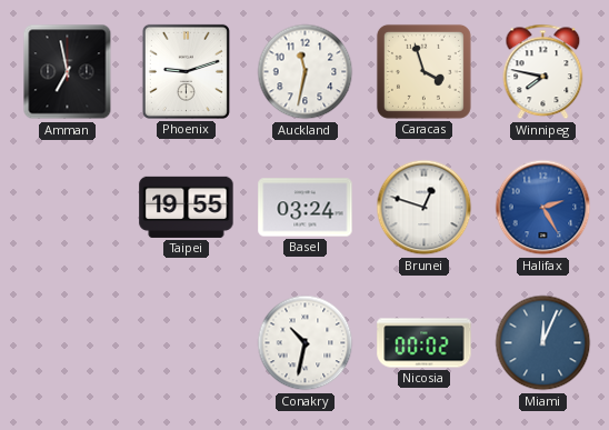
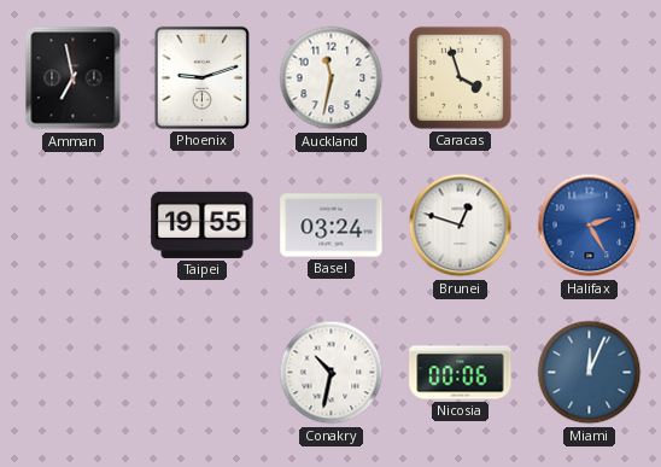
Winnipeg: 7:47 -> none
Nicosia: 00:02 -> 00:06
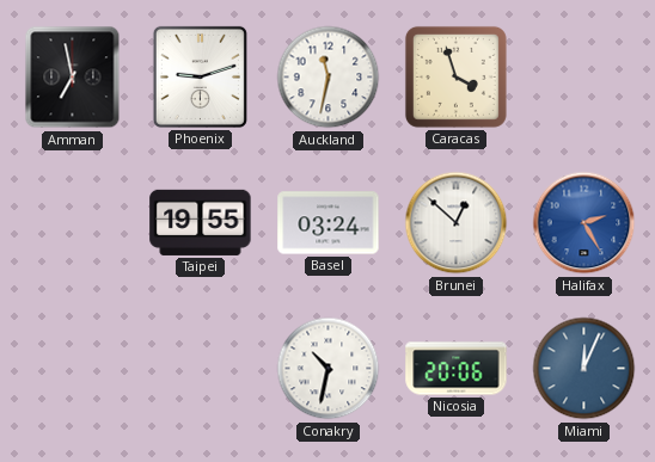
Brunei: 12:48 -> 12:52
Nicosia: 00:06 -> 20:06
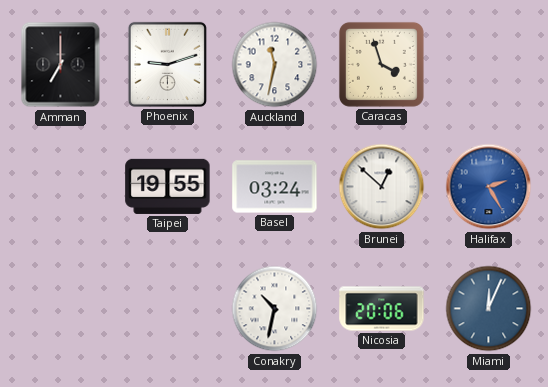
Amman: 6:58 -> 7:00
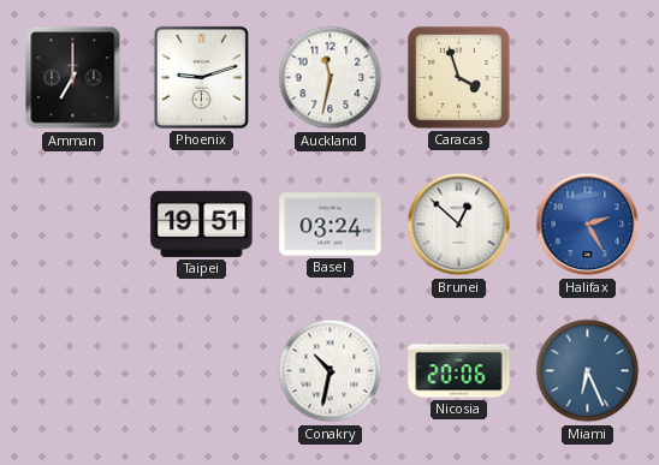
Taipei: 19:55 -> 19:51
Miami: 12:04 -> 6:26
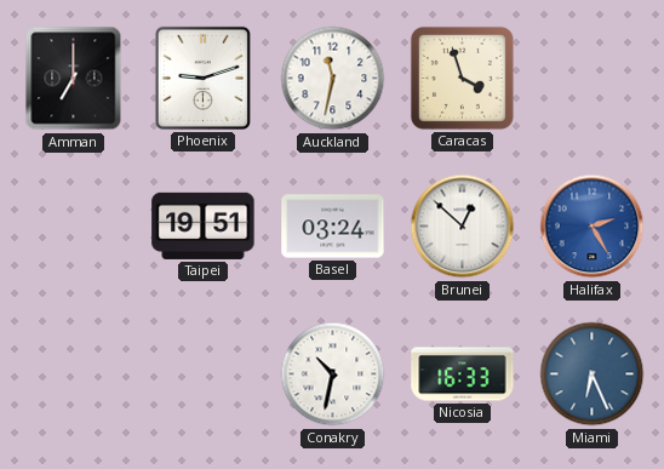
Nicosia: 20:06 -> 16:33
